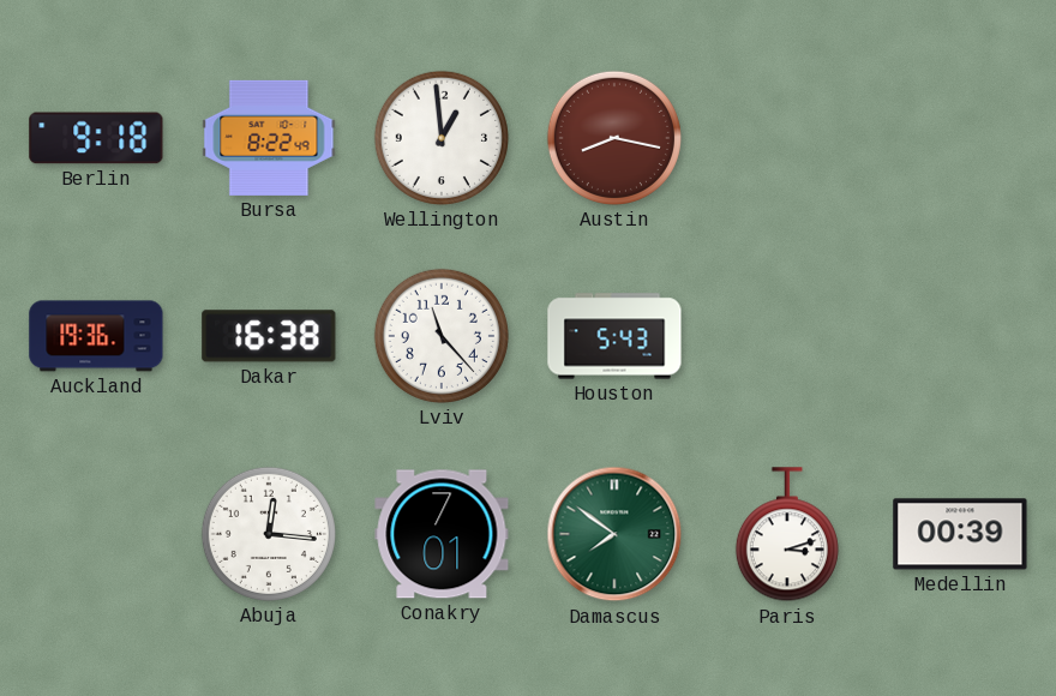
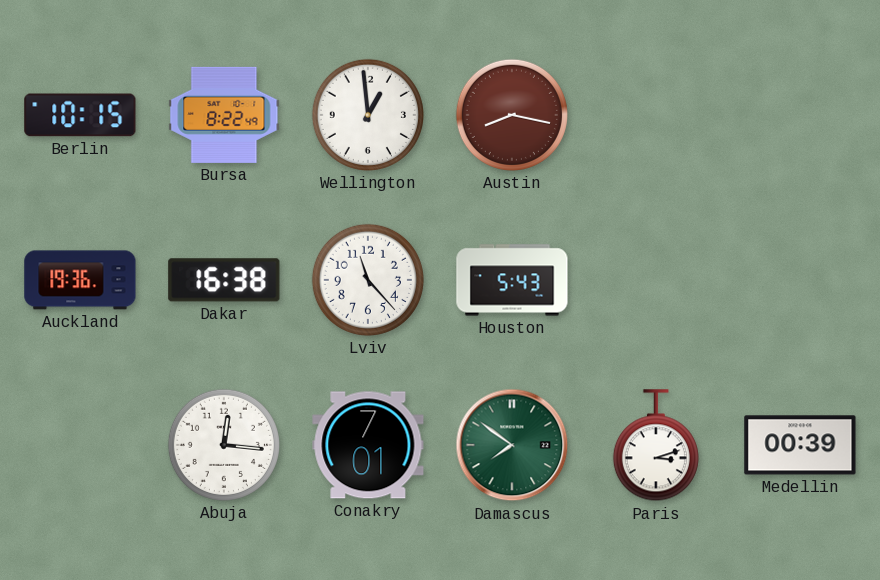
Berlin: 9:18 -> 10:15
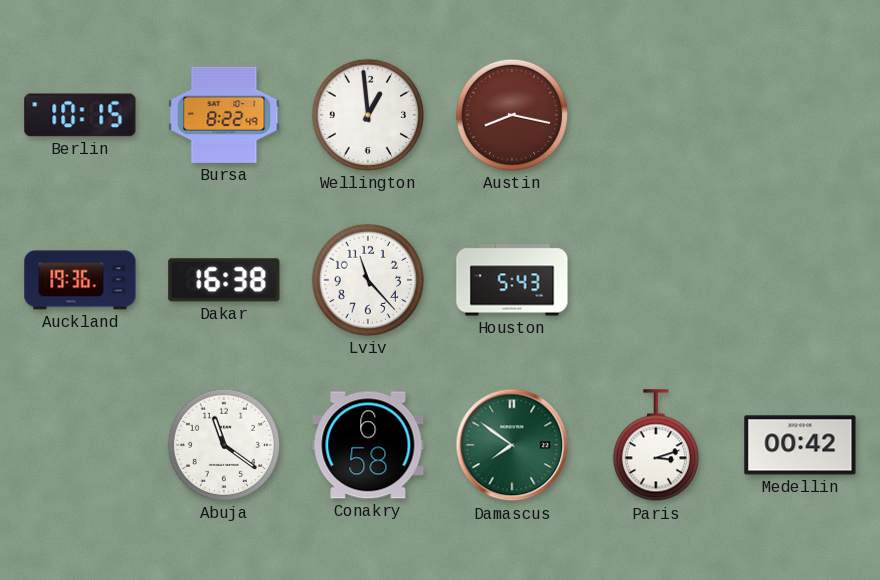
Abuja: 12:16 -> 11:21
Conakry: 7:01 -> 6:58
Medellin: 00:39 -> 00:42
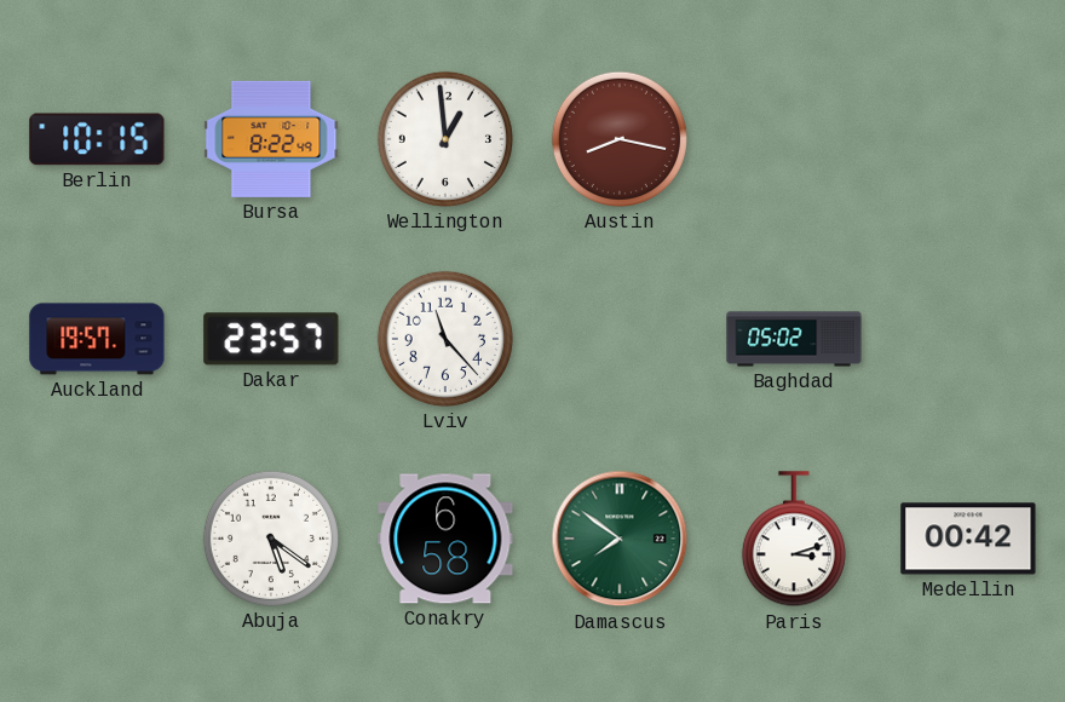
Auckland: 19:36 -> 19:57
Dakar: 16:38 -> 23:57
Houston: 5:43 -> none
Baghdad: none -> 05:02
Abuja: 11:21 -> 5:21
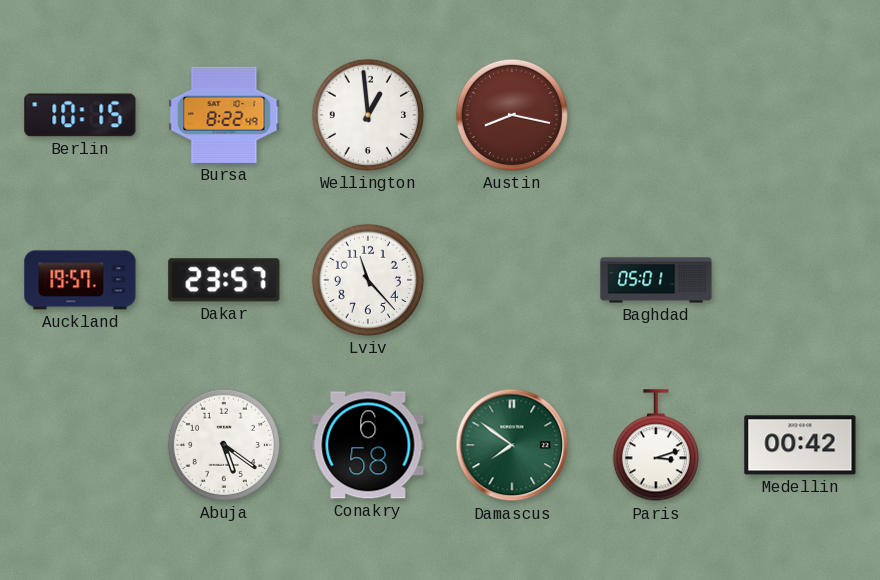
Baghdad: 05:02 -> 05:01
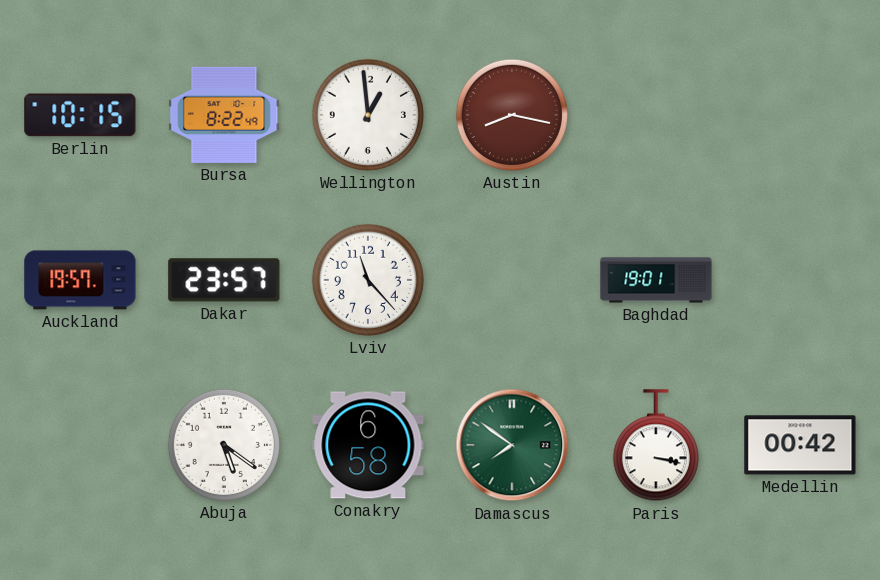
Baghdad: 05:01 -> 19:01
Paris: 3:12 -> 3:17
